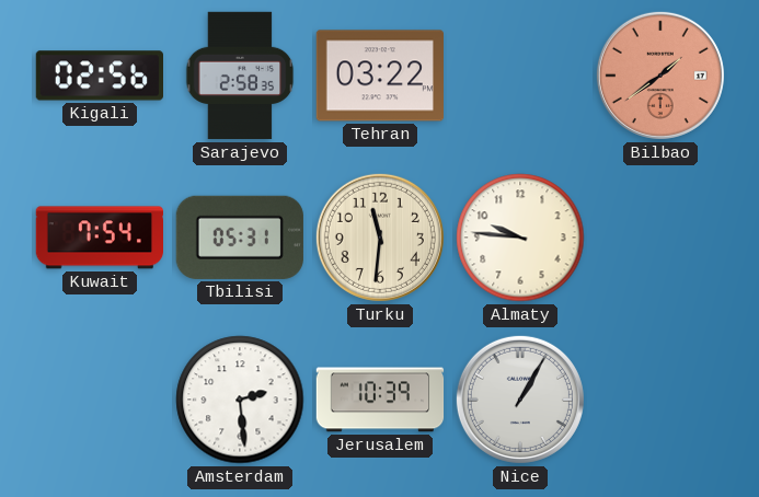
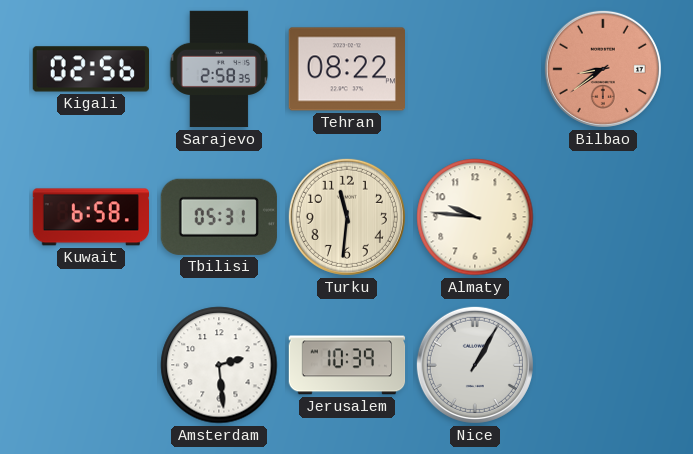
Tehran: 03:22 -> 08:22
Bilbao: 1:39 -> 8:39
Kuwait: 7:54 -> 6:58
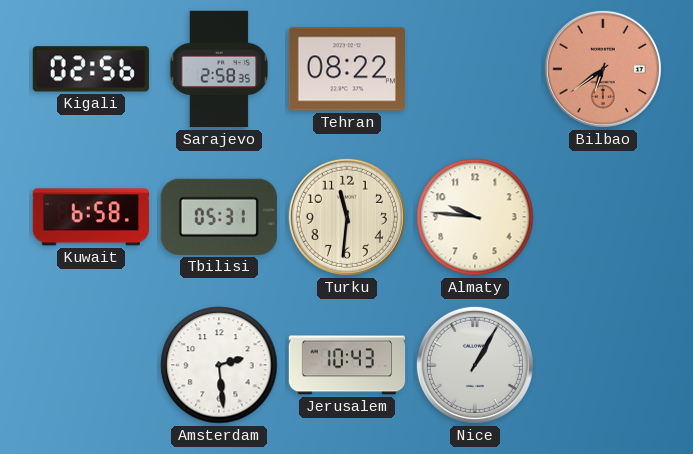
Bilbao: 8:39 -> 6:39
Jerusalem: 10:39 -> 10:43
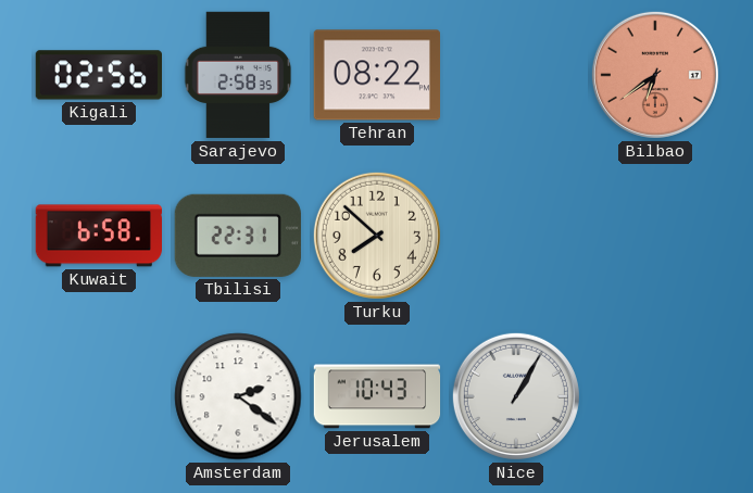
Tbilisi: 05:31 -> 22:31
Turku: 11:31 -> 7:52
Almaty: 9:46 -> none
Amsterdam: 2:29 -> 2:21
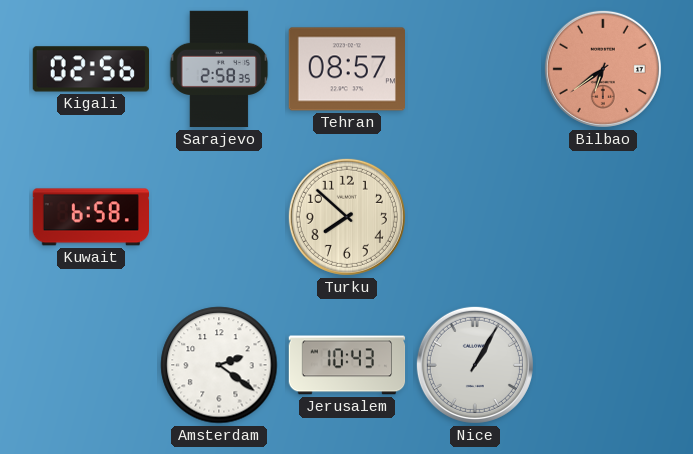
Tehran: 08:22 -> 08:57
Tbilisi: 22:31 -> none
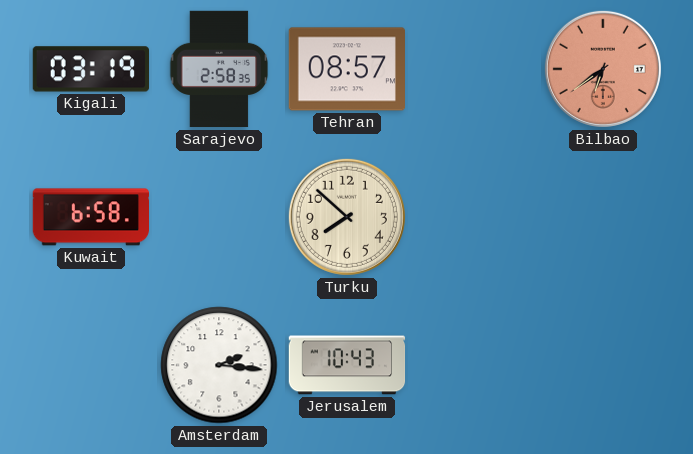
Kigali: 02:56 -> 03:19
Amsterdam: 2:21 -> 2:16
Nice: 1:05 -> none
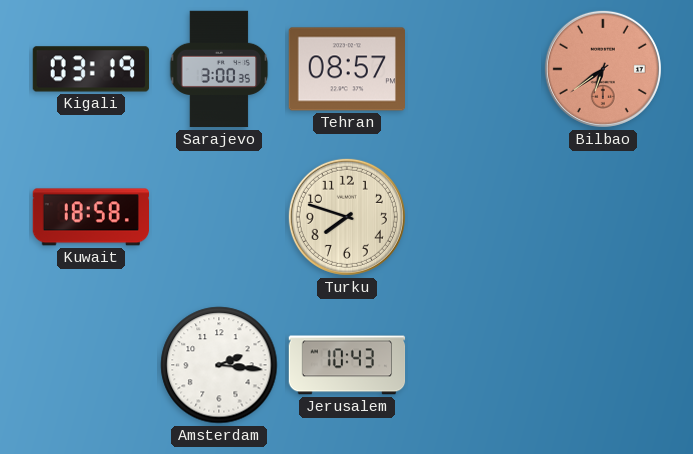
Sarajevo: 2:58 -> 3:00
Kuwait: 6:58 -> 18:58
Turku: 7:52 -> 7:48
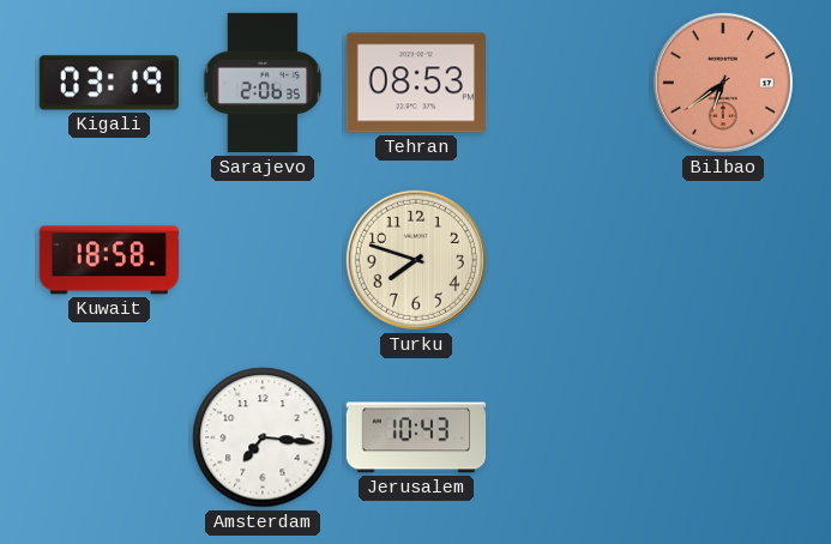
Sarajevo: 3:00 -> 2:06
Tehran: 08:57 -> 08:53
Amsterdam: 2:16 -> 7:16
